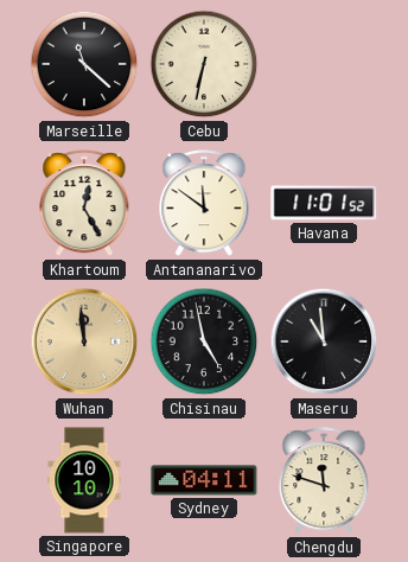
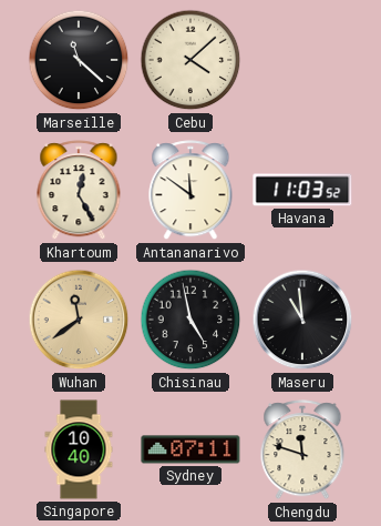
Cebu: 6:32 -> 4:08
Havana: 11:01 -> 11:03
Wuhan: 11:59 -> 11:39
Singapore: 10:10 -> 10:40
Sydney: 04:11 -> 07:11
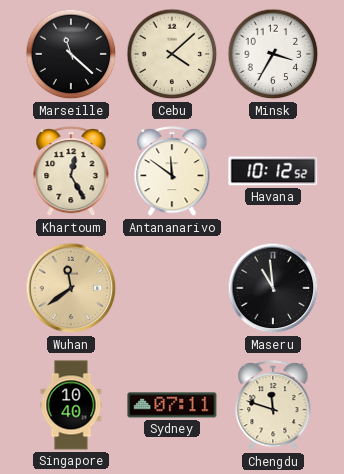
Minsk: none -> 3:35
Havana: 11:03 -> 10:12
Chisinau: 4:58 -> none
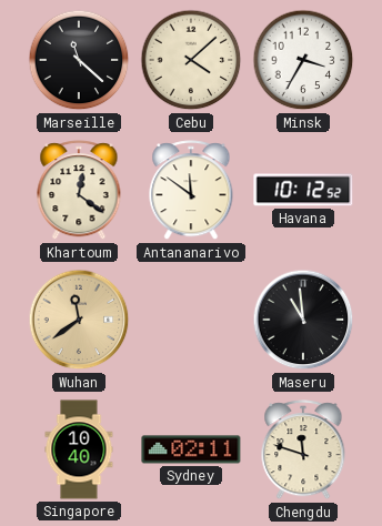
Khartoum: 12:25 -> 12:21
Sydney: 07:11 -> 02:11
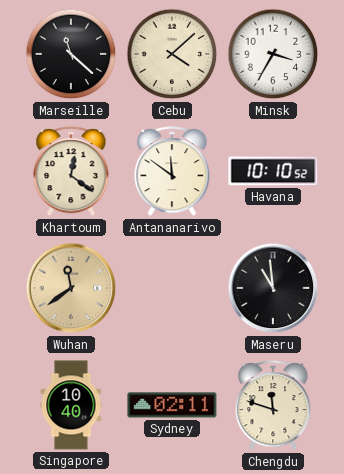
Havana: 10:12 -> 10:10
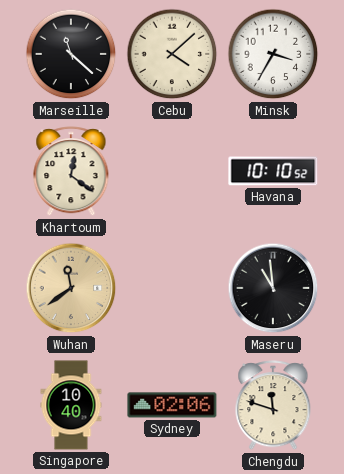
Antananarivo: 11:51 -> none
Sydney: 02:11 -> 02:06
